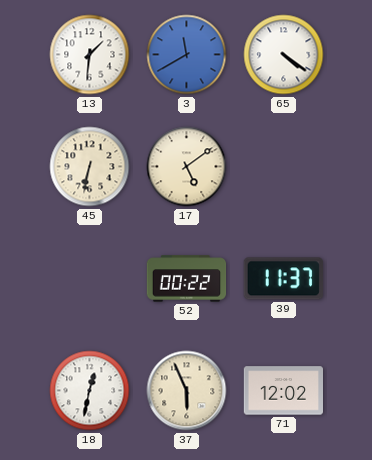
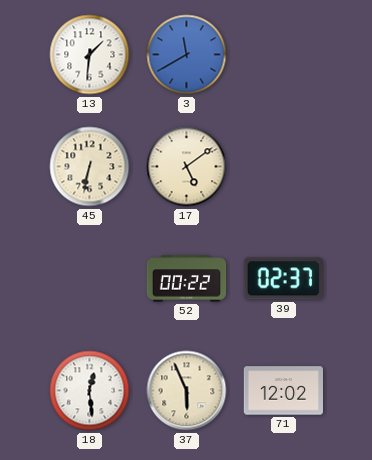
65: 4:21 -> none
39: 11:37 -> 02:37
18: 12:32 -> 12:29
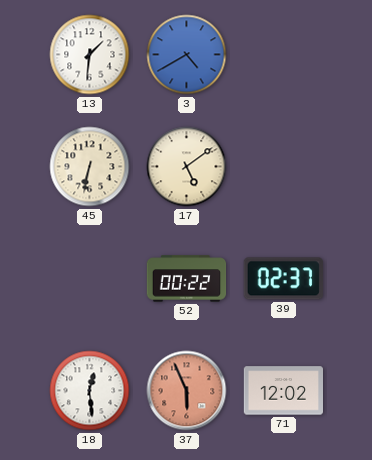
3: 11:40 -> 4:40
37 dial: cream -> salmon
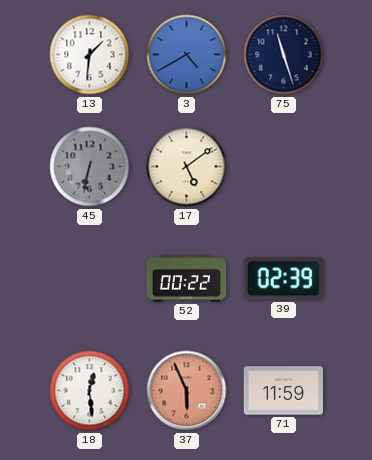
75: none -> 11:27
45 dial: cream -> grey
39: 02:37 -> 02:39
71: 12:02 -> 11:59
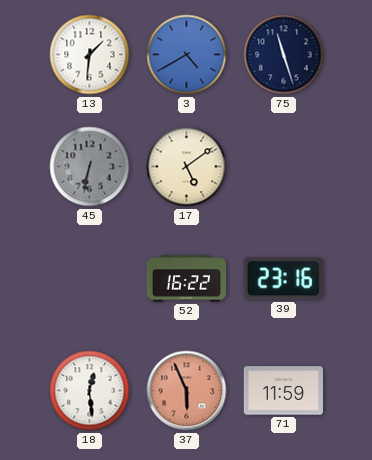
52: 00:22 -> 16:22
39: 02:39 -> 23:16
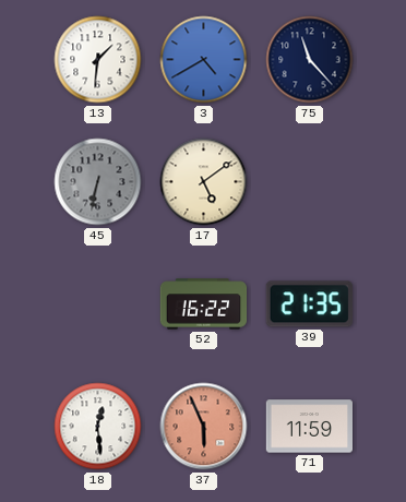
75: 11:27 -> 11:23
39: 23:16 -> 21:35
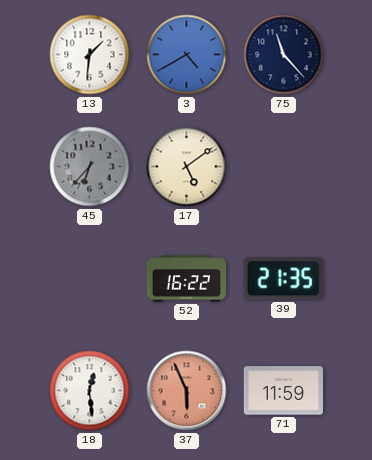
45: 6:32 -> 6:37
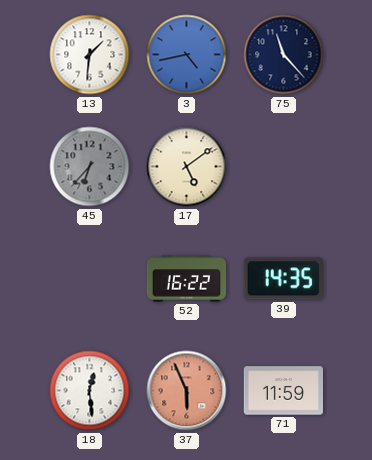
3: 4:40 -> 4:43
39: 21:35 -> 14:35
